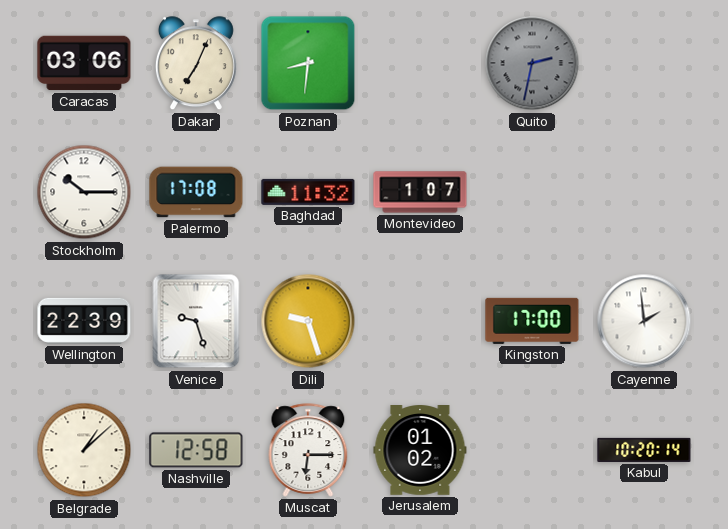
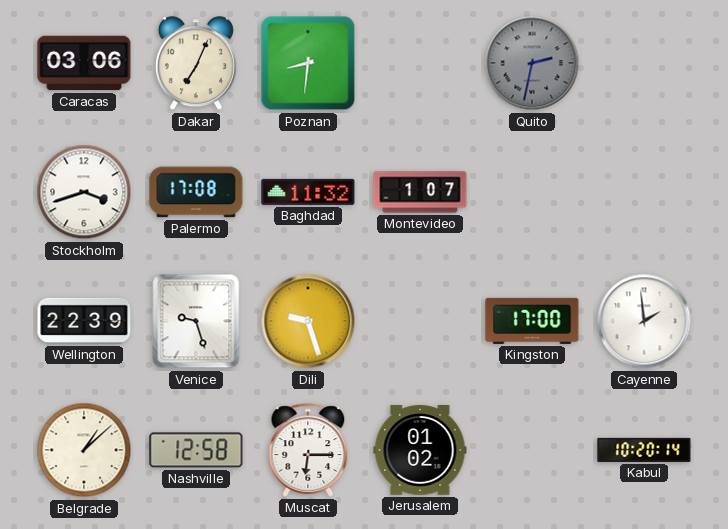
Stockholm: 10:15 -> 3:42
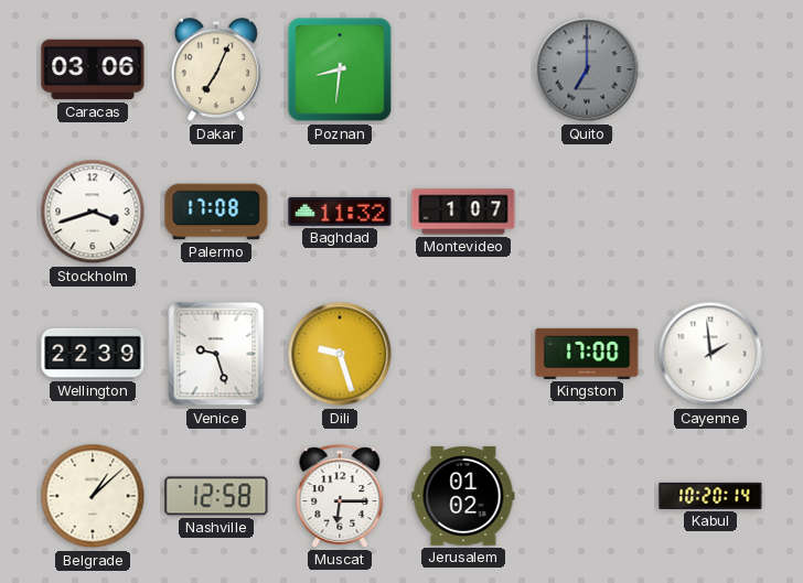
Quito: 2:32 -> 7:00
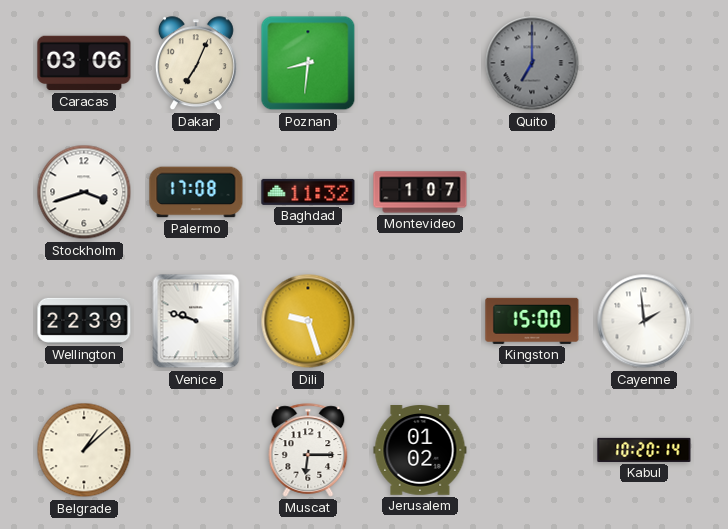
Venice: 9:27 -> 9:48
Kingston: 17:00 -> 15:00
Nashville: 12:58 -> none
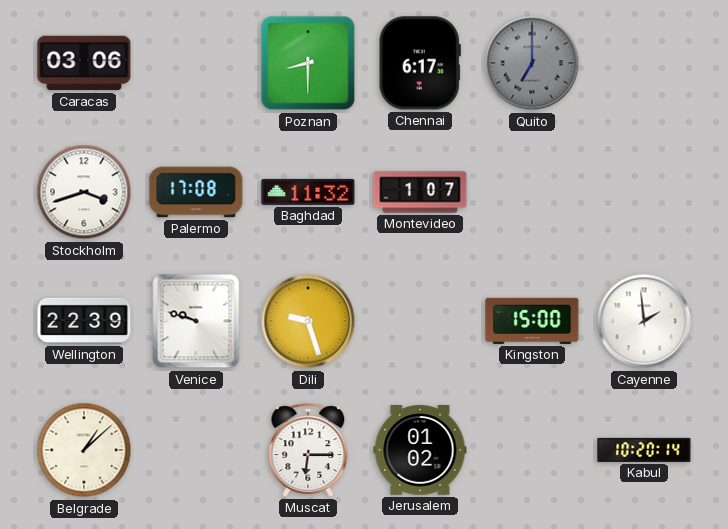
Dakar: 7:04 -> none
Poznan: 8:31 -> 8:30
Chennai: none -> 6:17
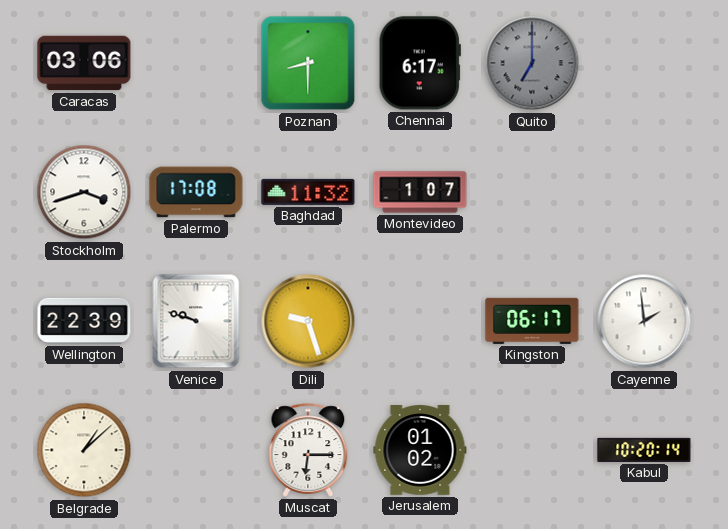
Kingston: 15:00 -> 06:17
